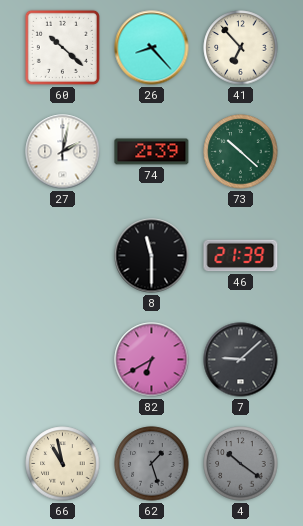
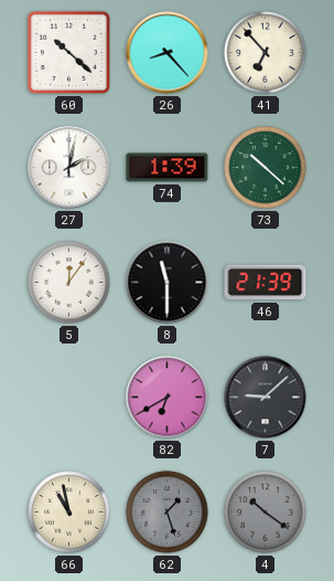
74: 2:39 -> 1:39
5: none -> 12:06
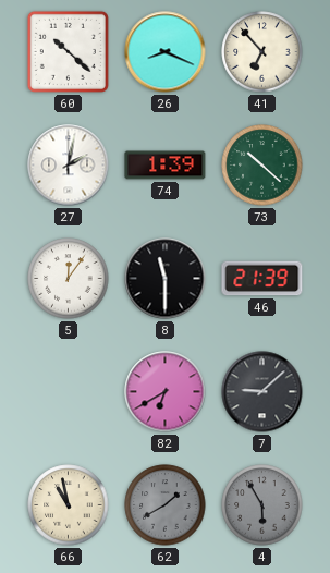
26: 8:23 -> 8:19
62: 1:27 -> 1:40
4: 10:21 -> 5:55
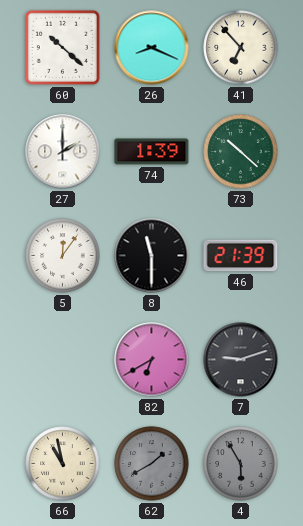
27: 2:02 -> 2:00
7: 9:08 -> 9:12
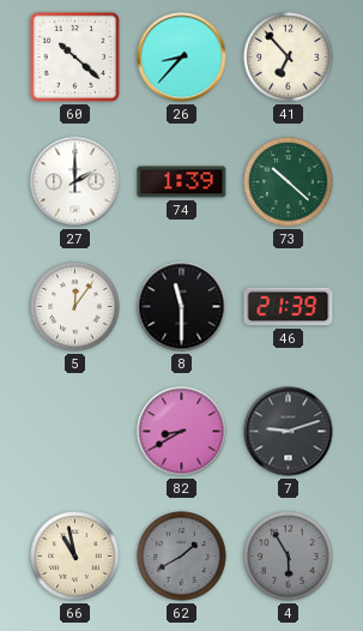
26: 8:19 -> 8:37
82: 6:40 -> 8:40
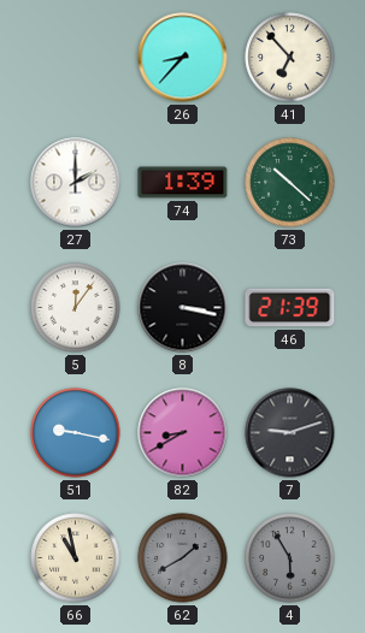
60: 10:22 -> none
8: 11:30 -> 3:17
51: none -> 9:17
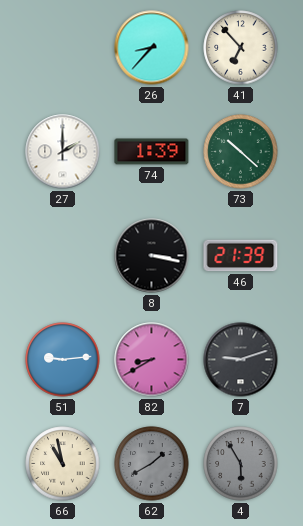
5: 12:06 -> none
51: 9:17 -> 9:14
